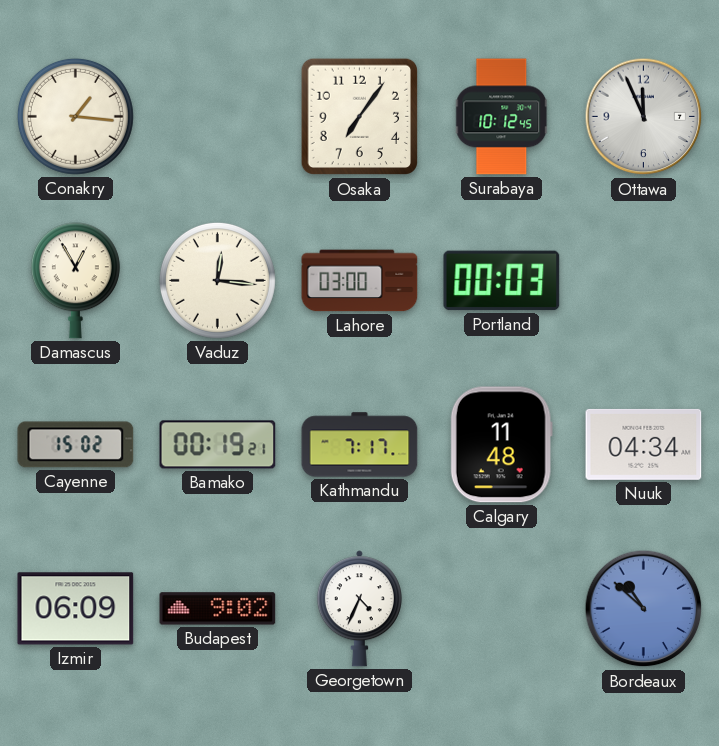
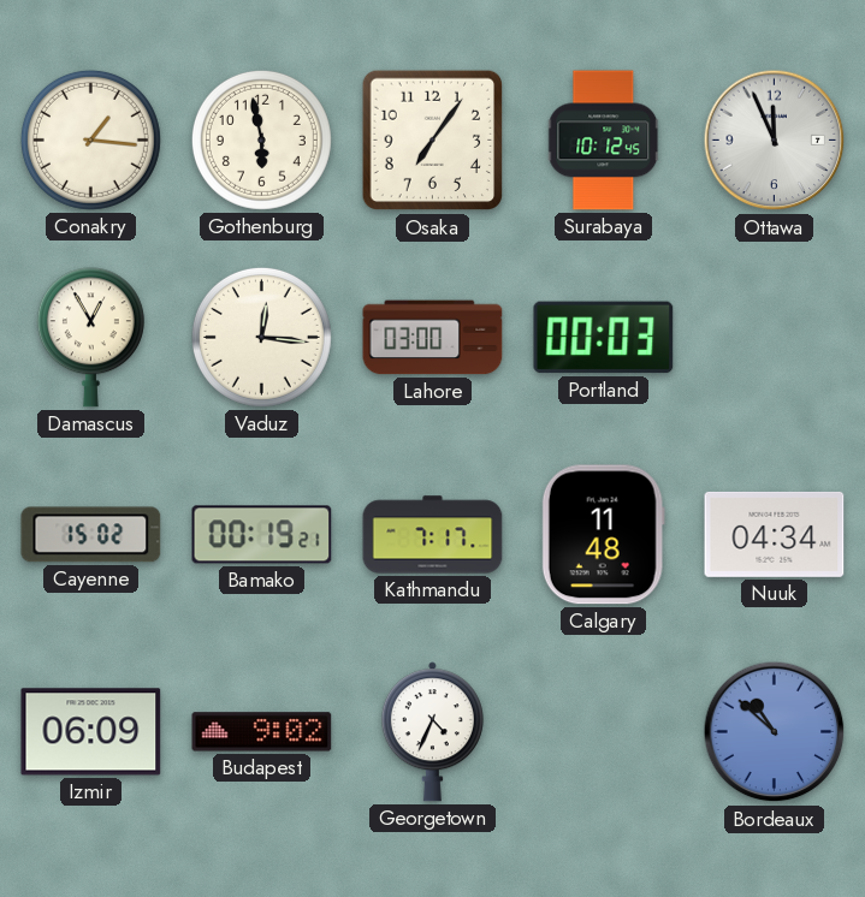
Gothenburg: none -> 5:58
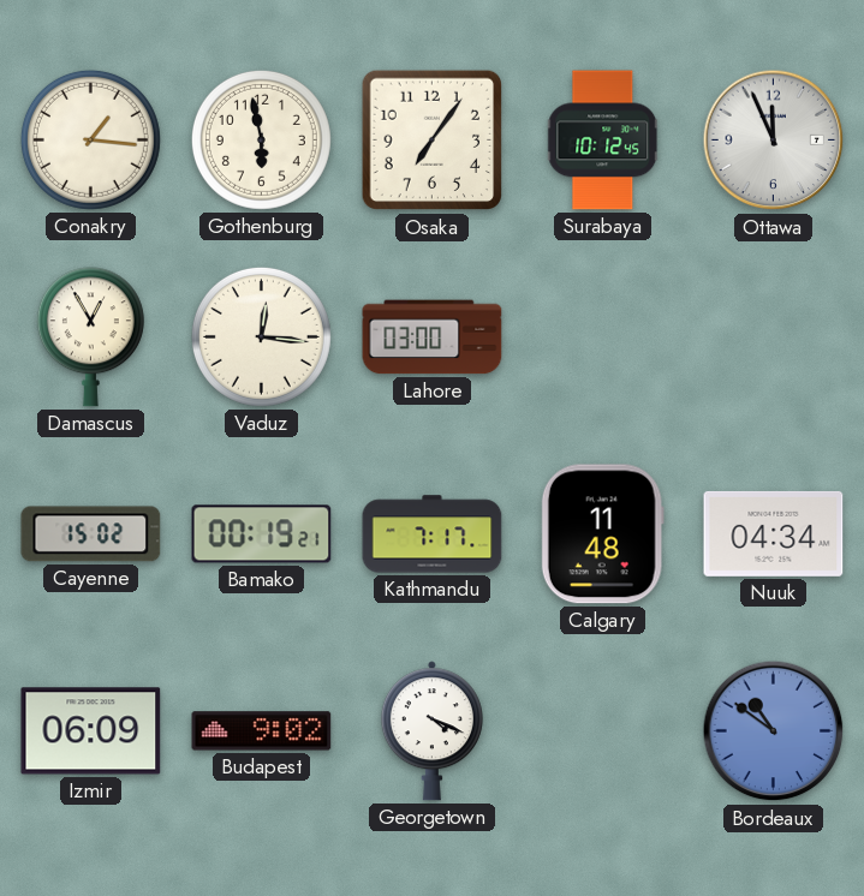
Portland: 00:03 -> none
Georgetown: 4:34 -> 4:19
Bordeaux: 10:52 -> 10:51
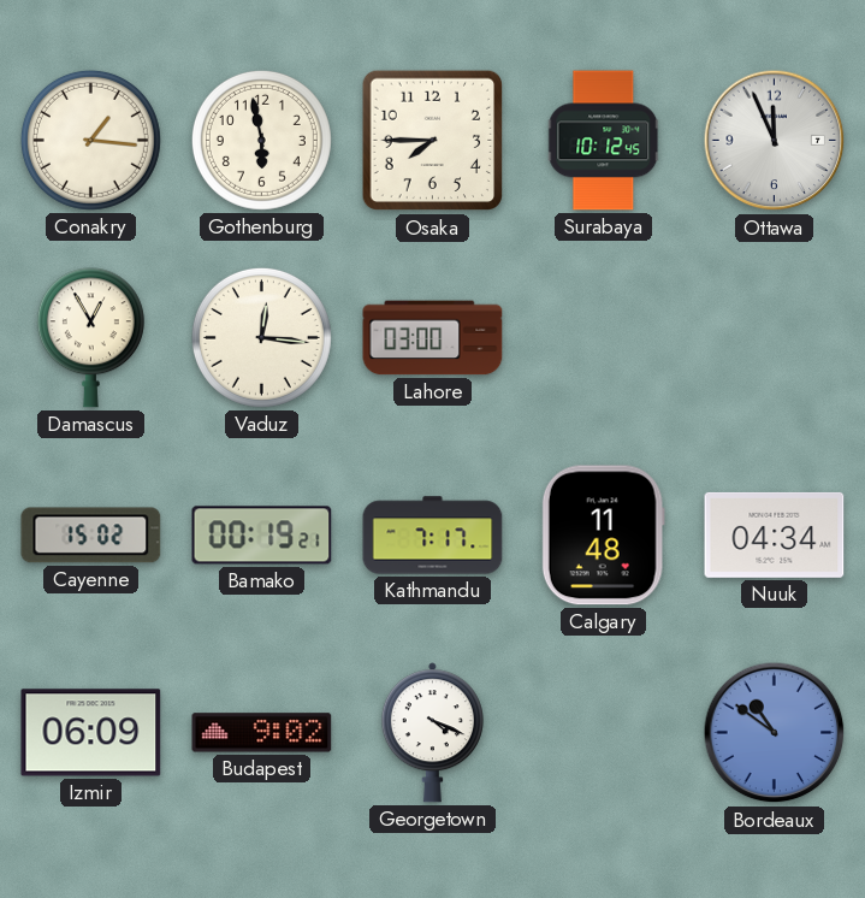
Osaka: 7:06 -> 7:45
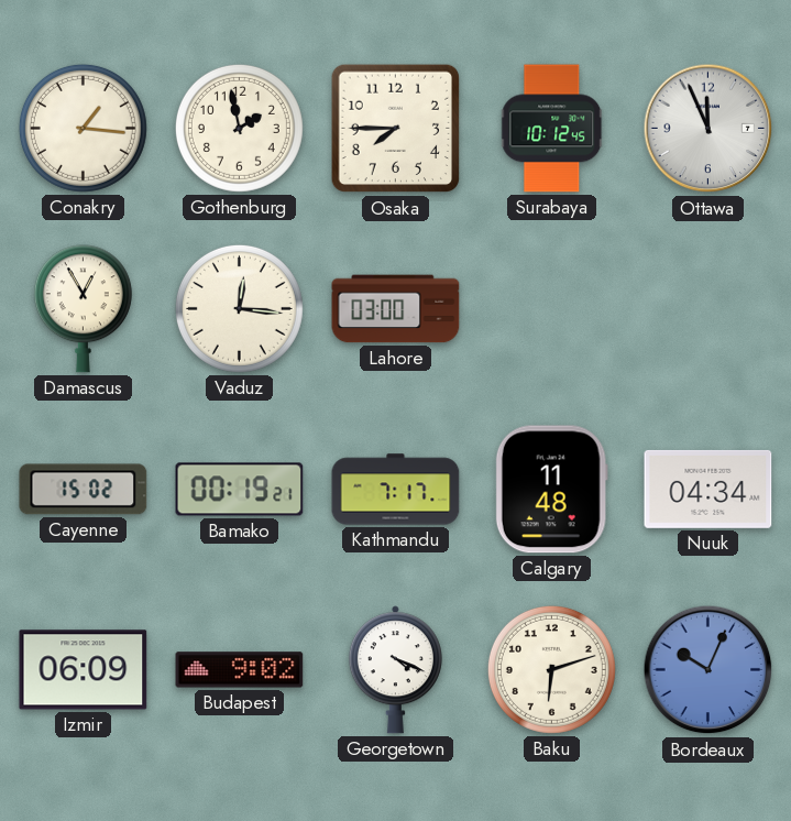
Gothenburg: 5:58 -> 1:58
Baku: none -> 6:12
Bordeaux: 10:51 -> 10:04
